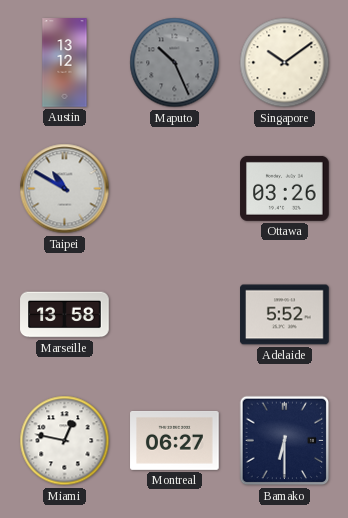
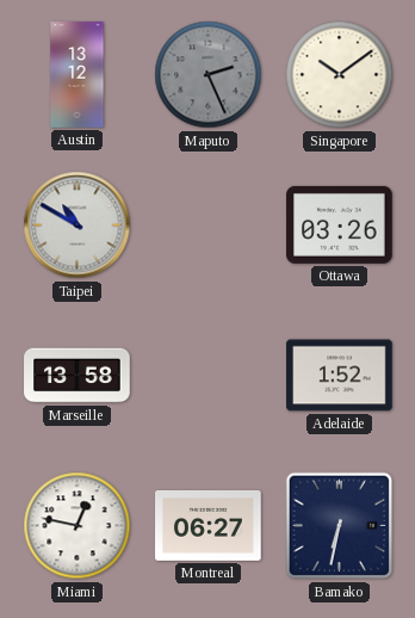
Maputo: 10:26 -> 2:26
Adelaide: 5:52 -> 1:52
Bamako: 6:30 -> 6:32
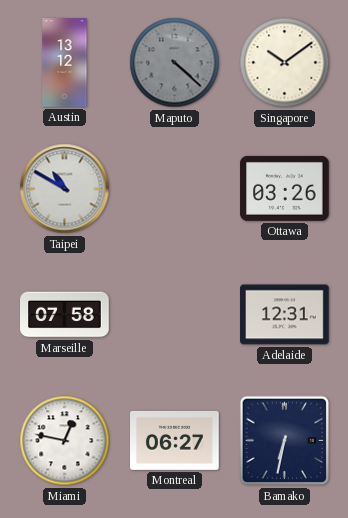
Maputo: 2:26 -> 4:22
Marseille: 13:58 -> 07:58
Adelaide: 1:52 -> 12:31
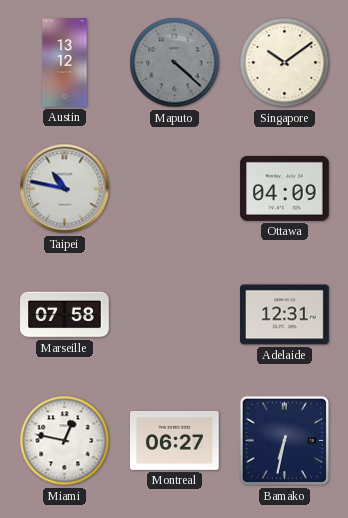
Taipei: 10:50 -> 10:47
Ottawa: 03:26 -> 04:09
